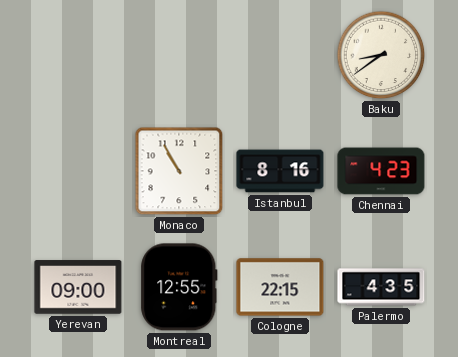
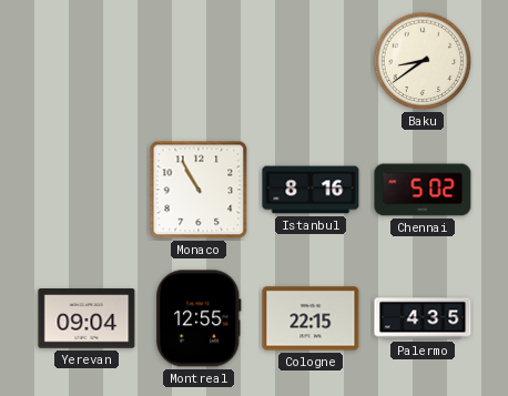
Chennai: 4:23 -> 5:02
Yerevan: 09:00 -> 09:04
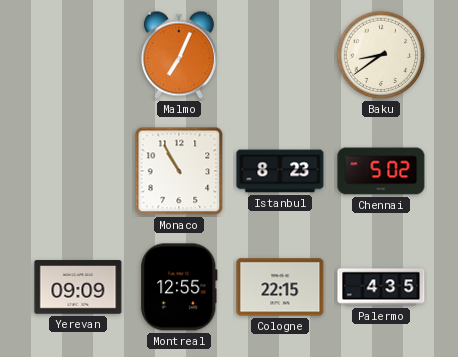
Malmo: none -> 7:04
Istanbul: 8:16 -> 8:23
Yerevan: 09:04 -> 09:09
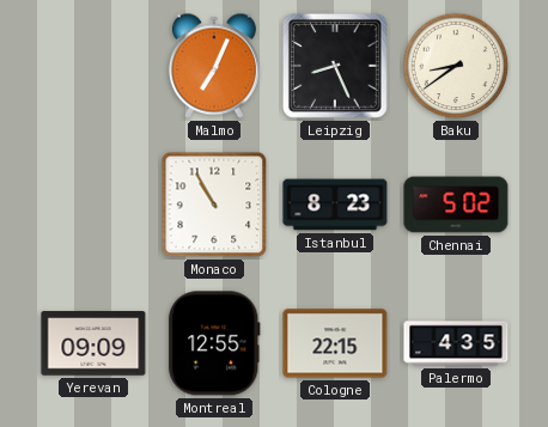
Leipzig: none -> 8:26
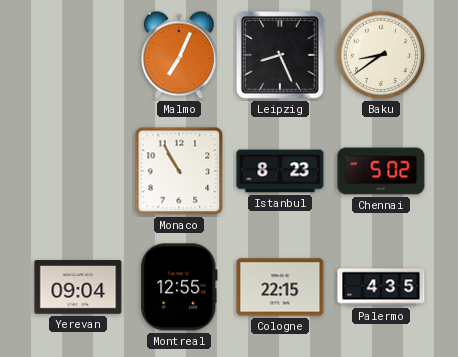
Yerevan: 09:09 -> 09:04
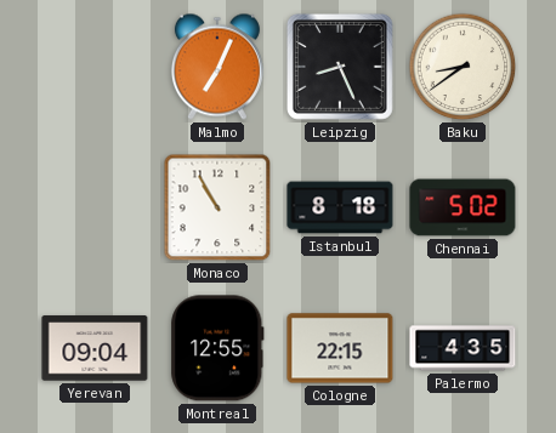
Istanbul: 8:23 -> 8:18
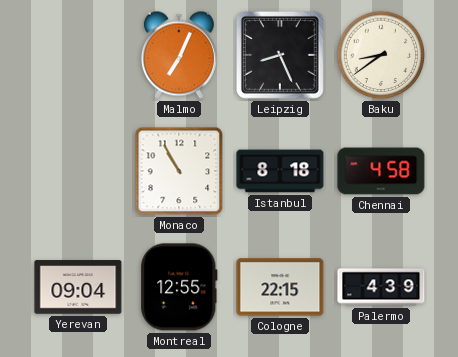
Chennai: 5:02 -> 4:58
Palermo: 4:35 -> 4:39
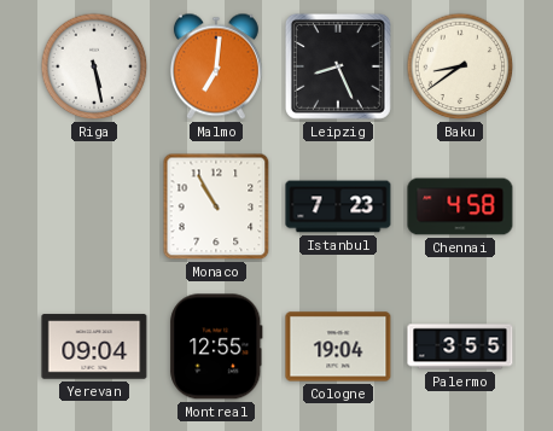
Riga: none -> 5:28
Malmo: 7:04 -> 7:01
Istanbul: 8:18 -> 7:23
Cologne: 22:15 -> 19:04
Palermo: 4:39 -> 3:55
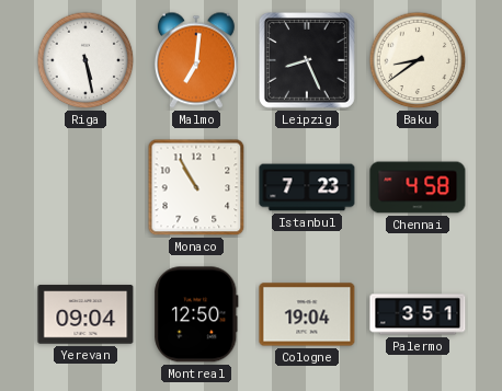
Montreal: 12:55 -> 12:50
Palermo: 3:55 -> 3:51
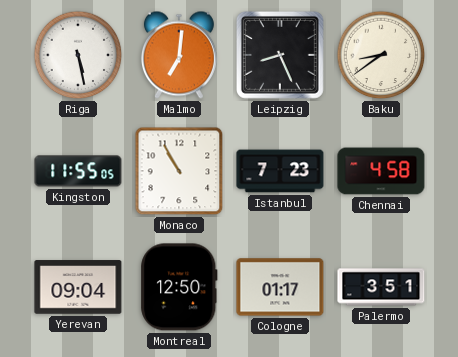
Kingston: none -> 11:55
Cologne: 19:04 -> 01:17
